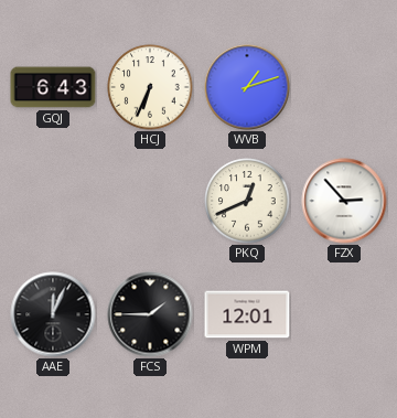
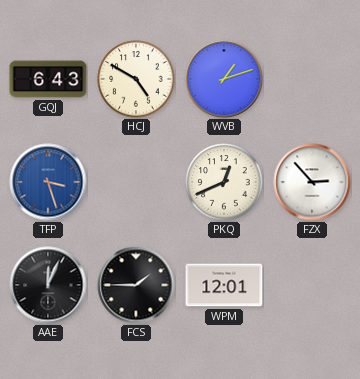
HCJ: 6:34 -> 4:50
TFP: none -> 3:27
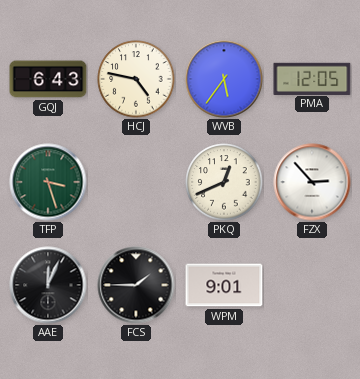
HCJ: 4:50 -> 4:47
WVB: 1:12 -> 5:36
PMA: none -> 12:05
TFP dial: blue -> green
WPM: 12:01 -> 9:01
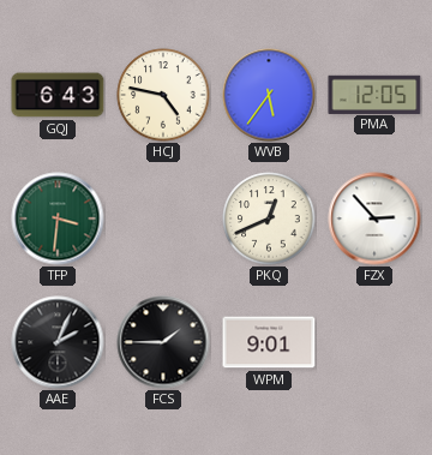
TFP: 3:27 -> 3:31
AAE: 12:04 -> 2:04
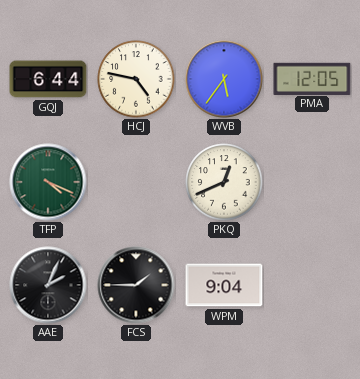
GQJ: 6:43 -> 6:44
TFP: 3:31 -> 4:19
FZX: 2:53 -> none
WPM: 9:01 -> 9:04
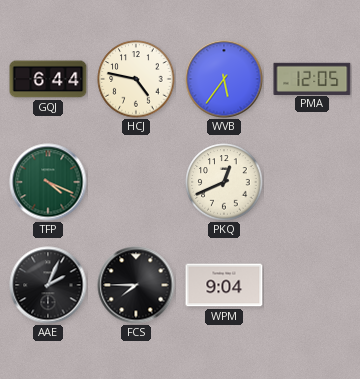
FCS: 1:45 -> 7:45
